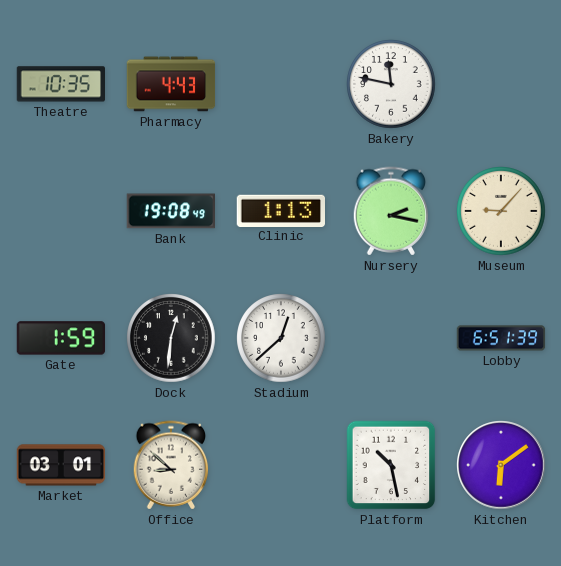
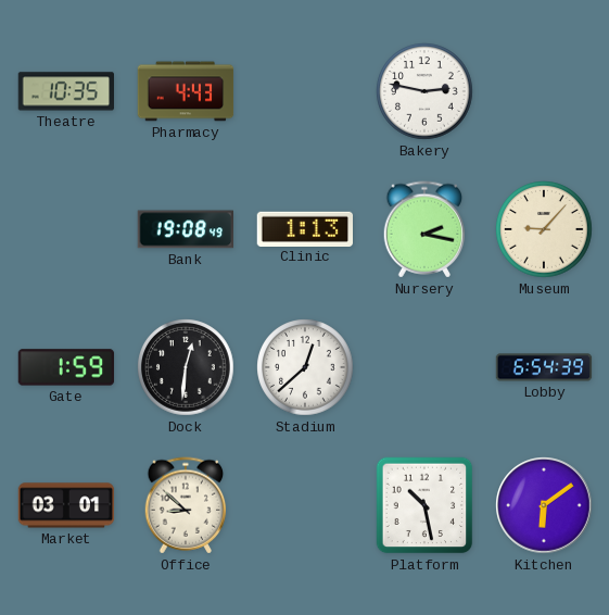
Bakery: 11:47 -> 2:47
Lobby: 6:51 -> 6:54
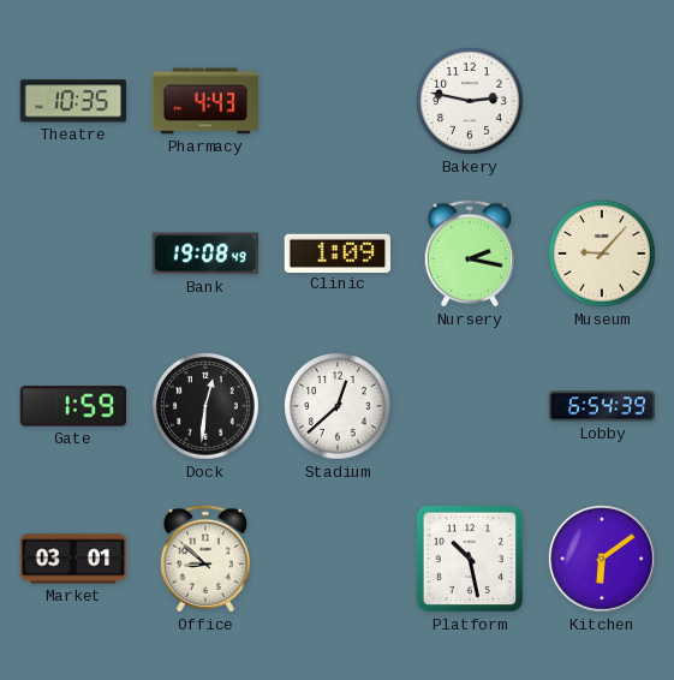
Clinic: 1:13 -> 1:09
